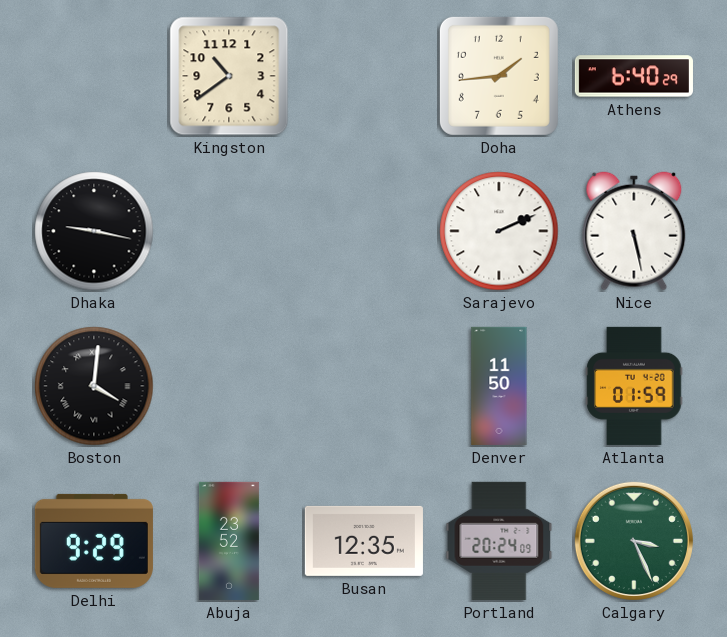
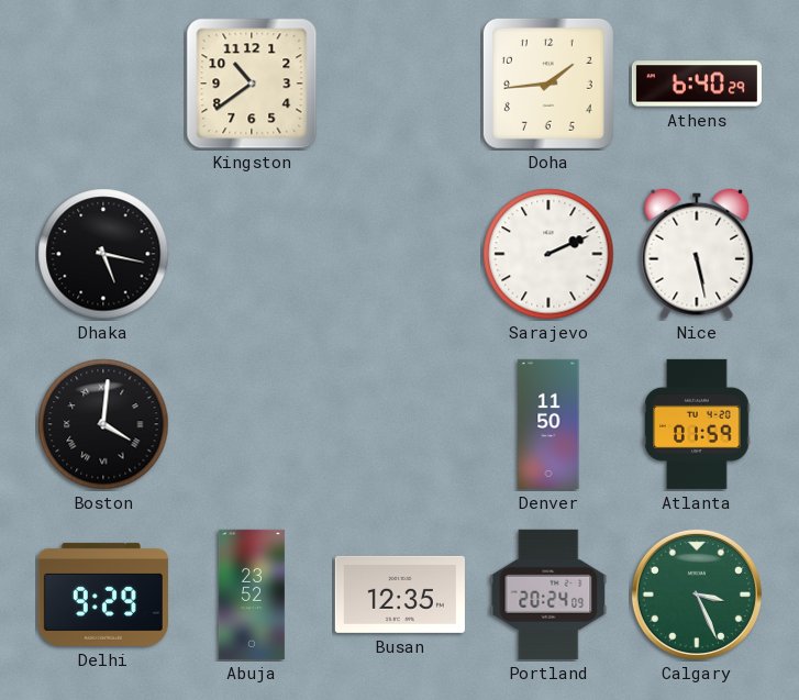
Dhaka: 9:17 -> 5:17
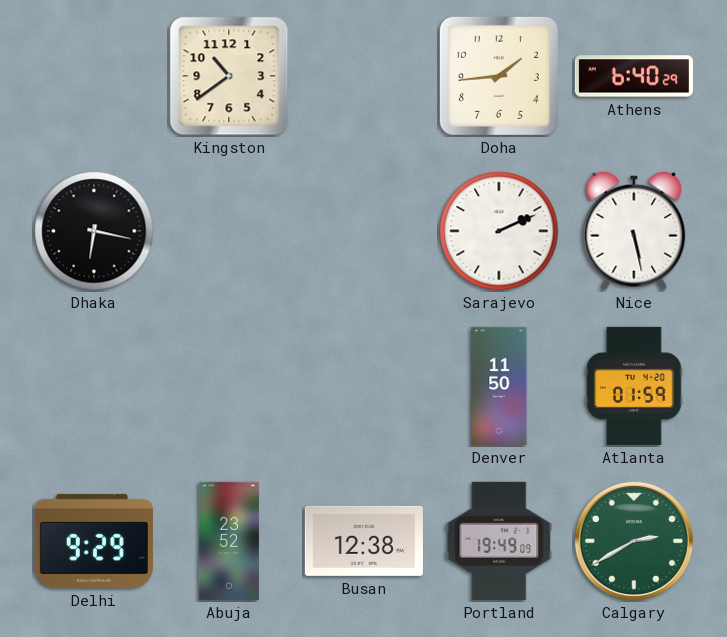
Dhaka: 5:17 -> 6:17
Boston: 4:01 -> none
Busan: 12:35 -> 12:38
Portland: 20:24 -> 19:49
Calgary: 3:26 -> 2:40
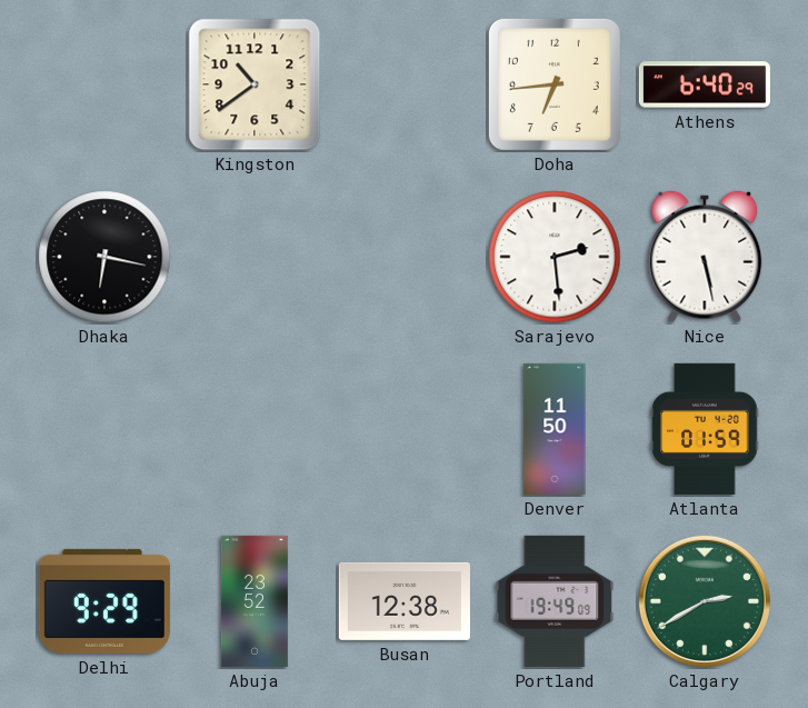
Doha: 1:44 -> 6:44
Sarajevo: 2:11 -> 2:29
